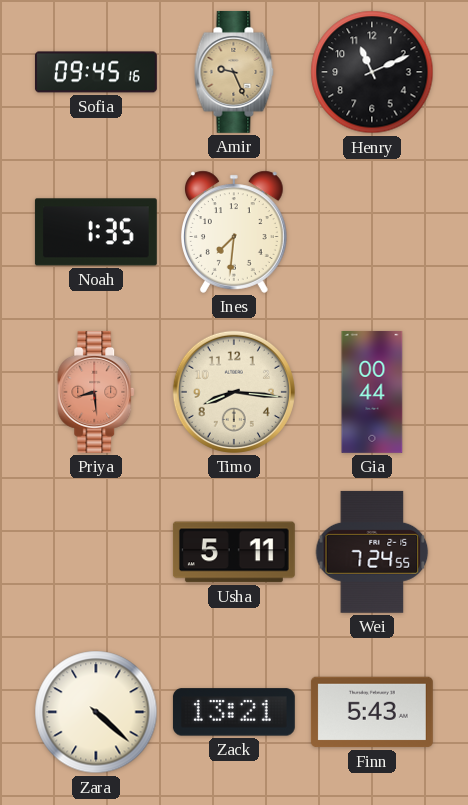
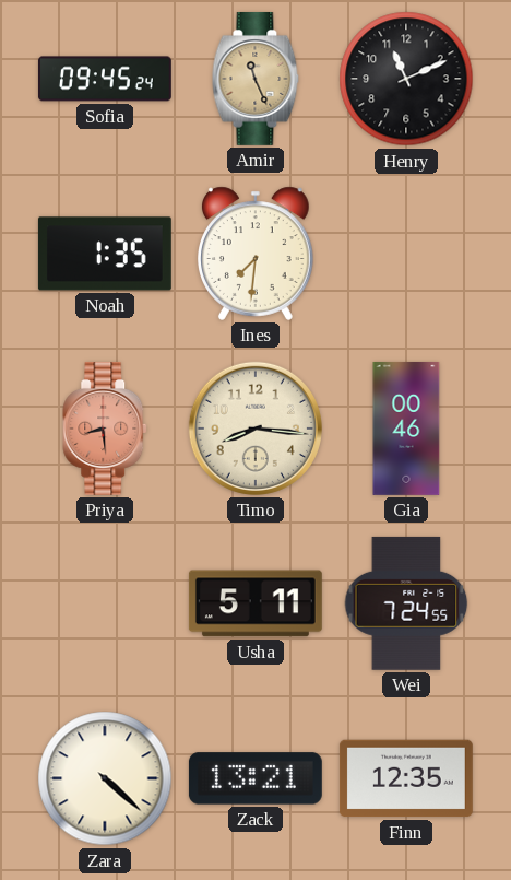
Sofia: 09:45:16 -> 09:45:24
Amir: 9:26 -> 11:26
Gia: 00:44 -> 00:46
Finn: 5:43 -> 12:35
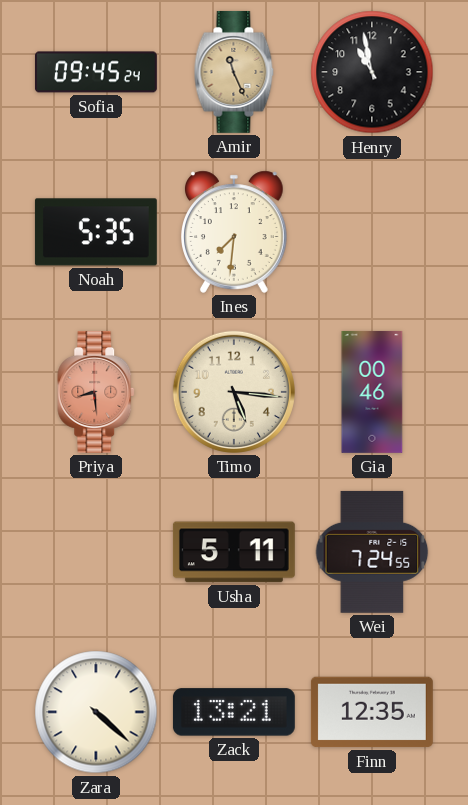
Henry: 11:11 -> 10:58
Noah: 1:35 -> 5:35
Timo: 8:16 -> 5:16
